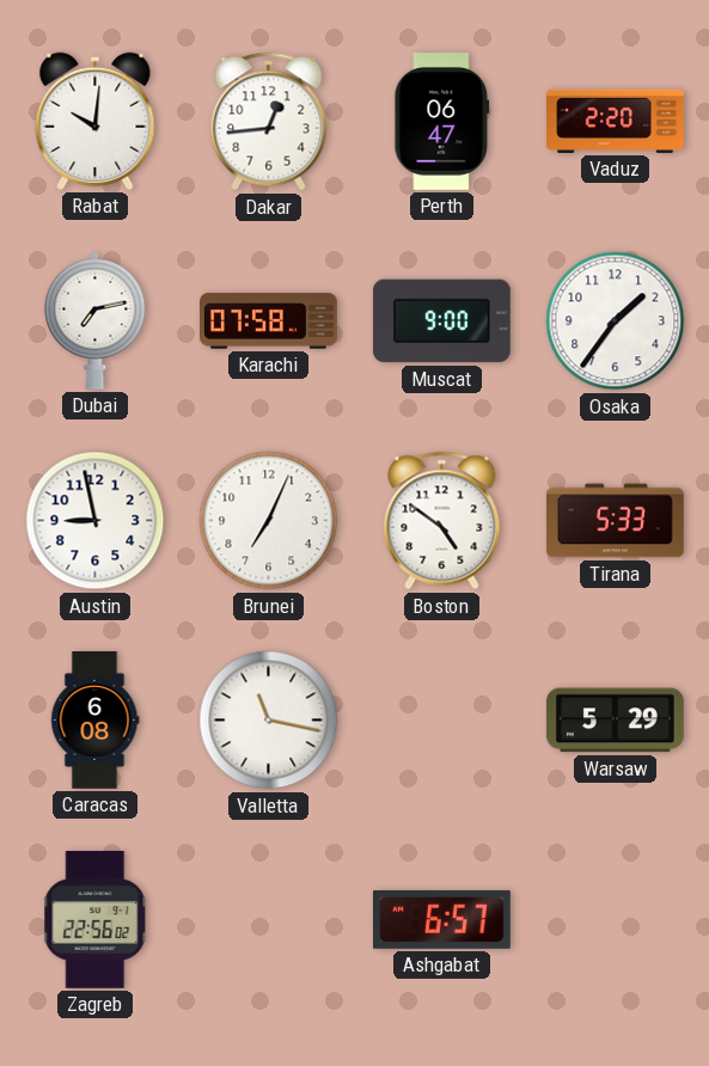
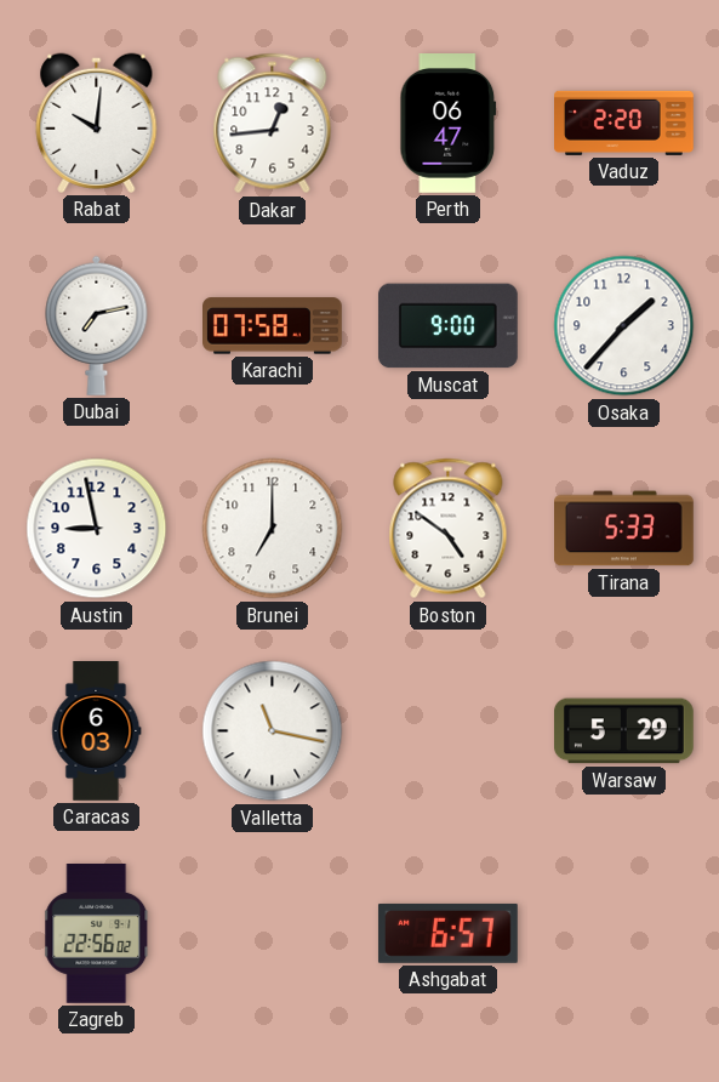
Osaka: 1:36 -> 1:37
Brunei: 7:04 -> 7:00
Caracas: 6:08 -> 6:03
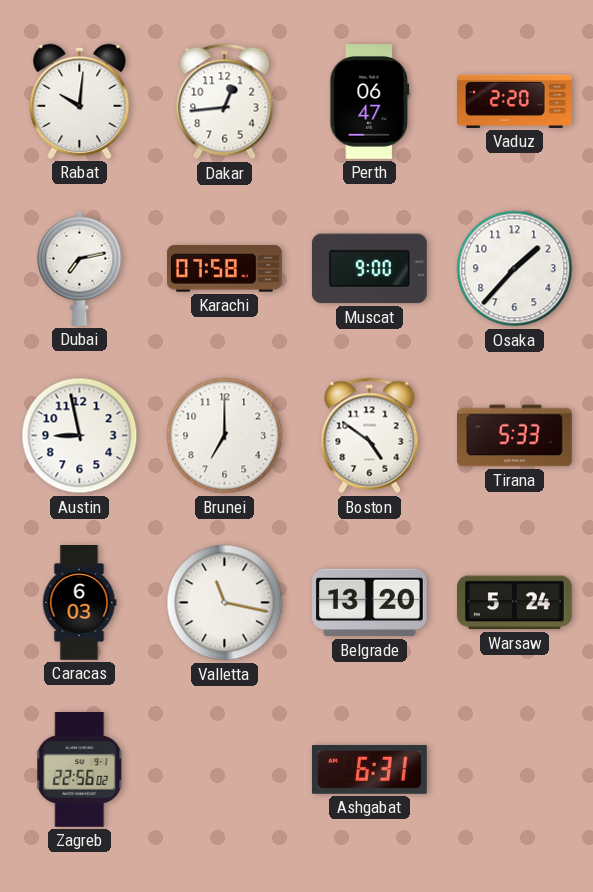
Belgrade: none -> 13:20
Warsaw: 5:29 -> 5:24
Ashgabat: 6:57 -> 6:31
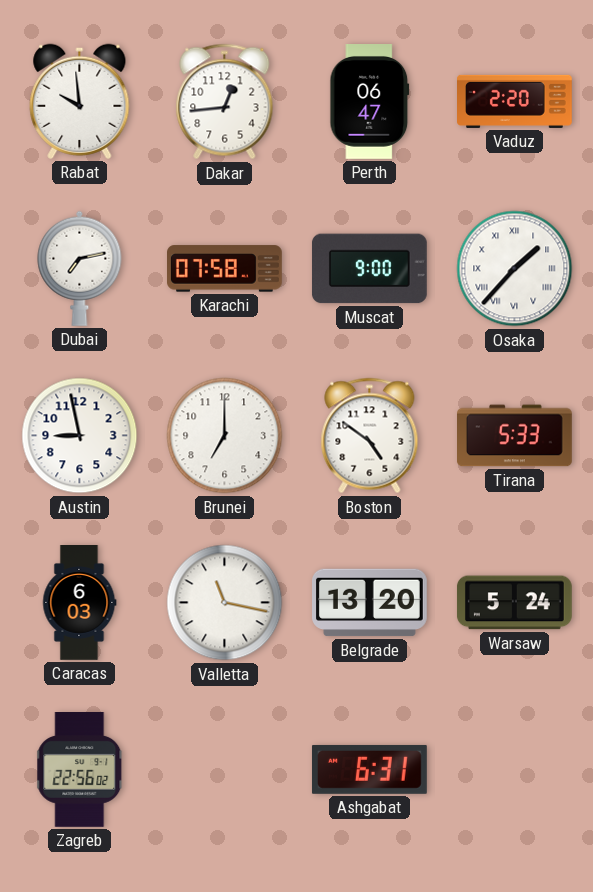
Rabat: 10:01 -> 9:59
Osaka numerals: Arabic -> Roman
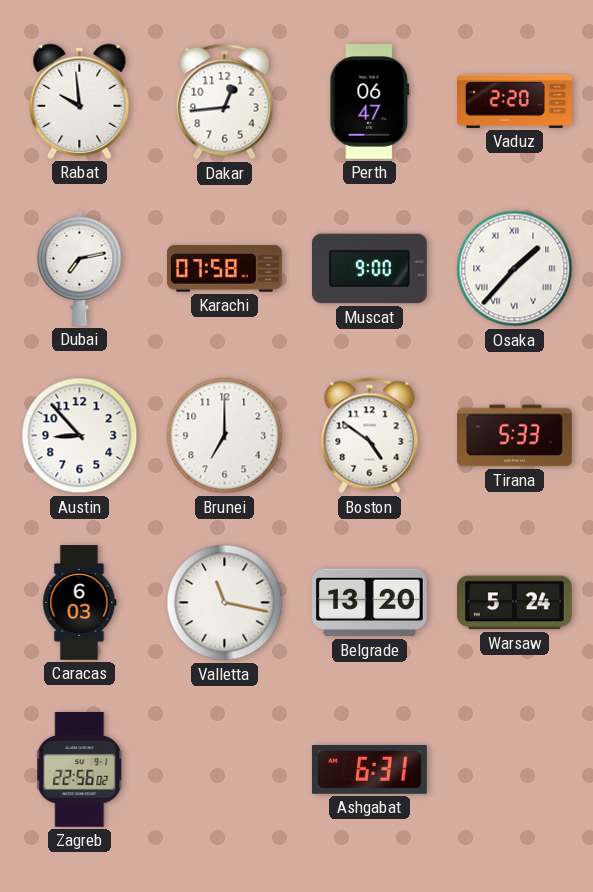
Austin: 8:58 -> 8:53
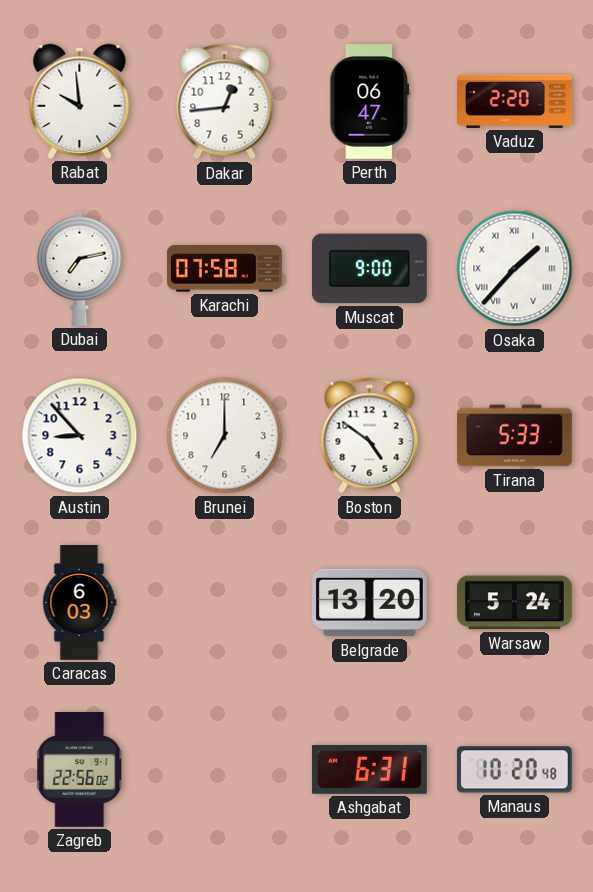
Valletta: 11:17 -> none
Manaus: none -> 10:20
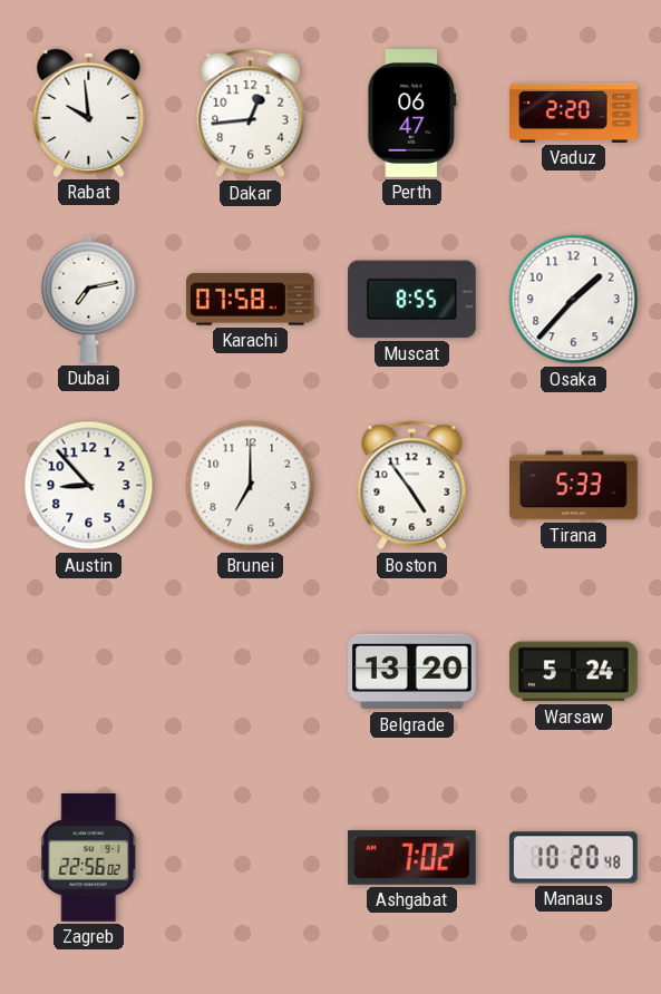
Muscat: 9:00 -> 8:55
Osaka numerals: Roman -> Arabic
Boston: 4:51 -> 4:54
Caracas: 6:03 -> none
Ashgabat: 6:31 -> 7:02
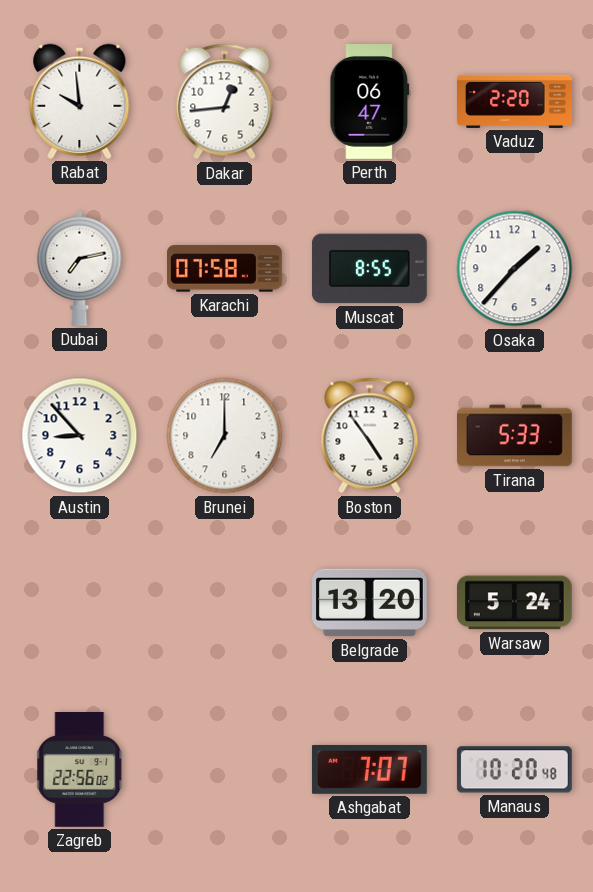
Ashgabat: 7:02 -> 7:07
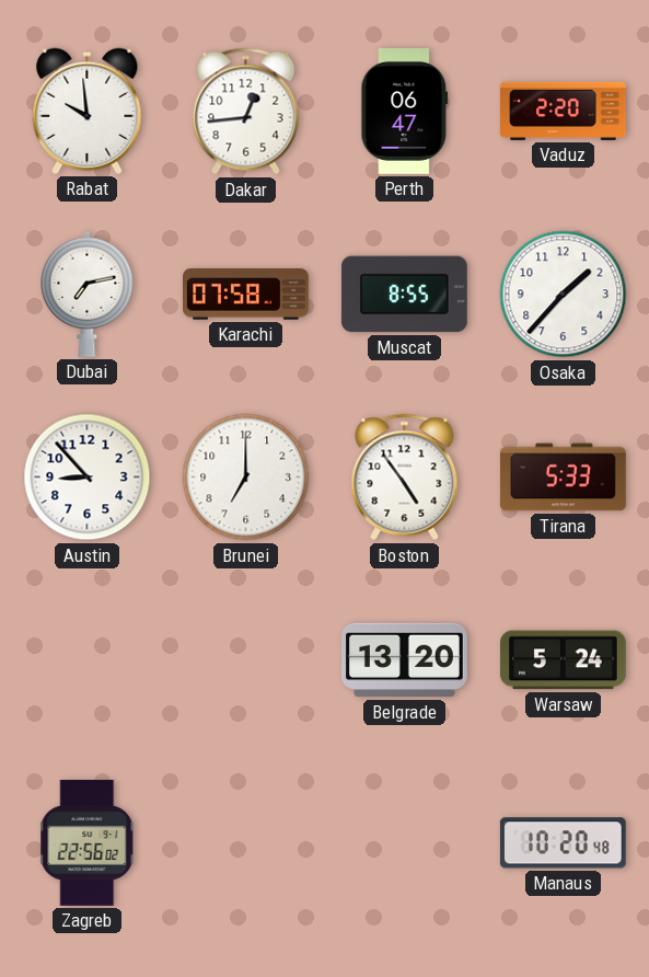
Ashgabat: 7:07 -> none
